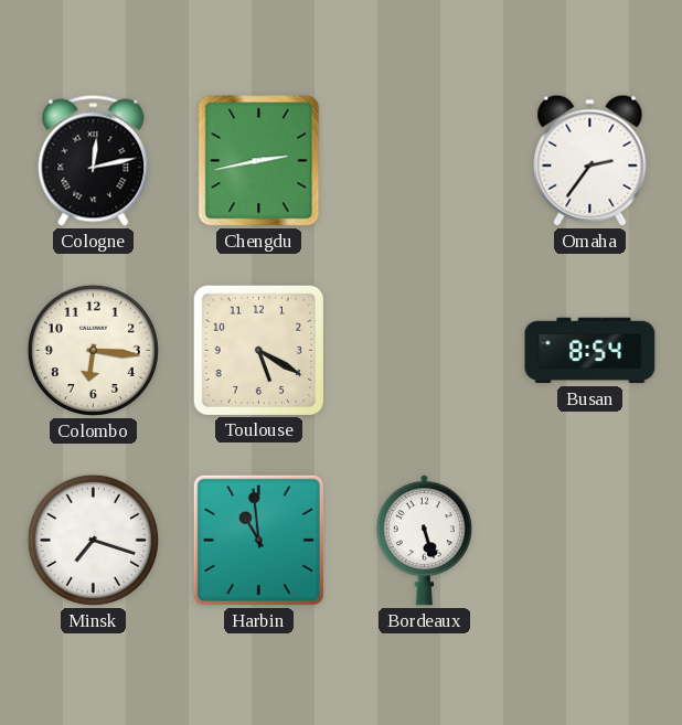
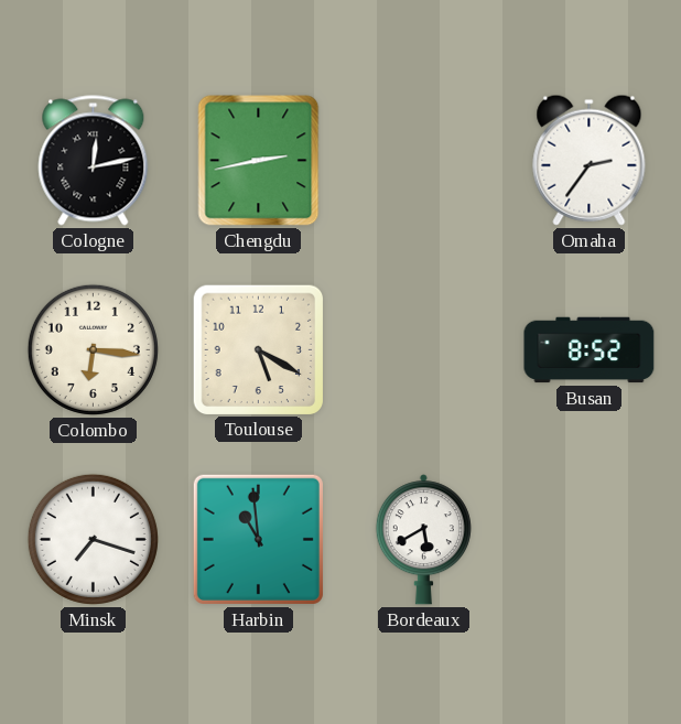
Busan: 8:54 -> 8:52
Bordeaux: 5:27 -> 5:40
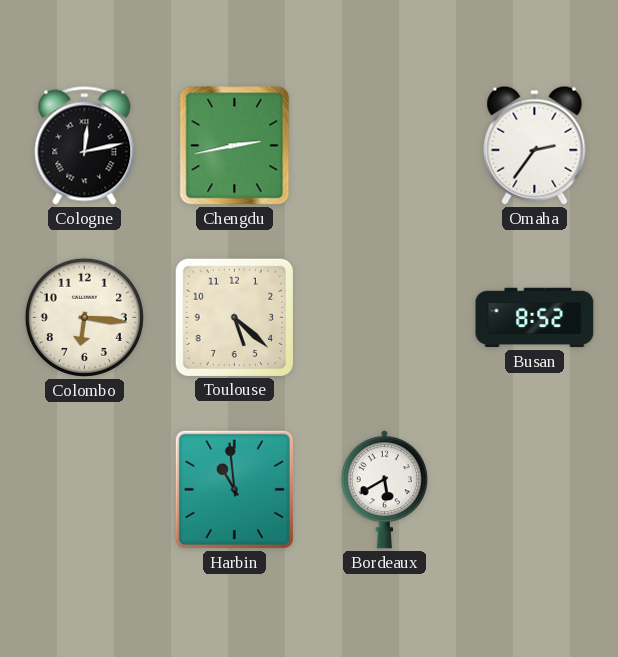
Toulouse: 5:20 -> 5:22
Minsk: 7:18 -> none
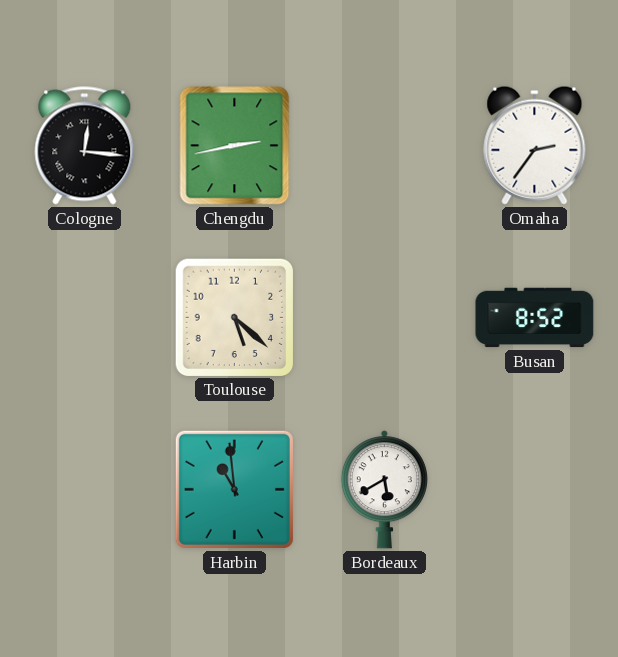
Cologne: 12:13 -> 12:16
Colombo: 6:16 -> none
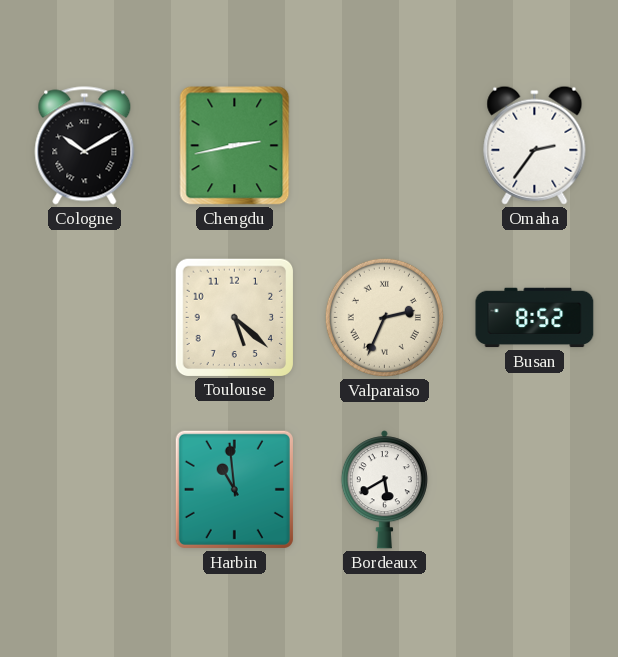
Cologne: 12:16 -> 10:10
Valparaiso: none -> 2:34
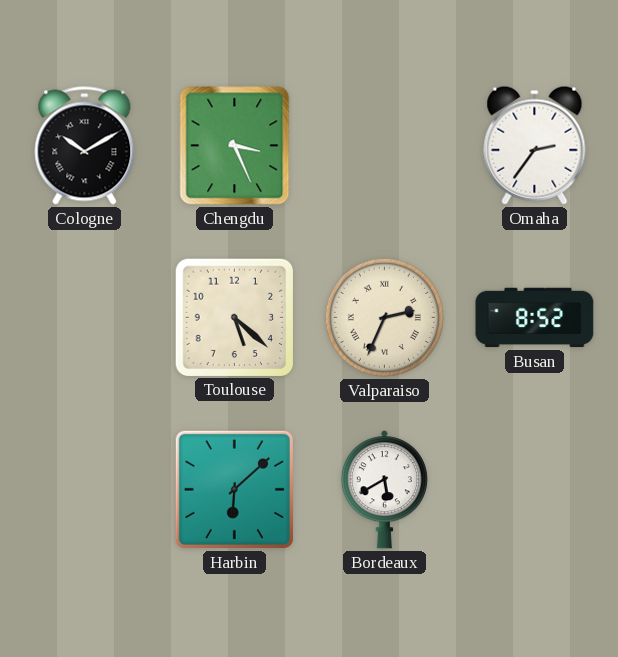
Chengdu: 2:43 -> 3:26
Harbin: 10:59 -> 6:08
